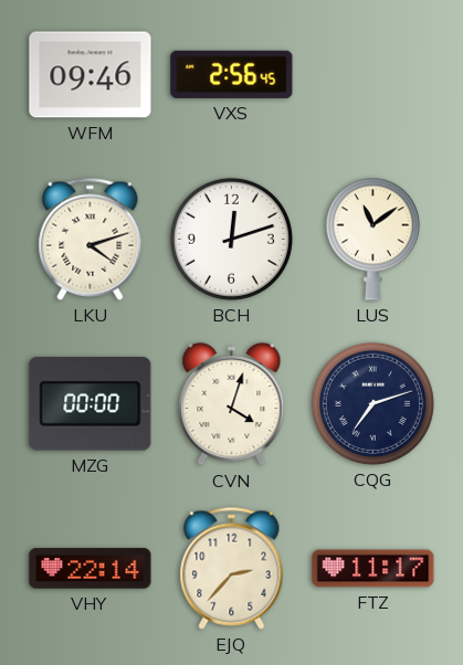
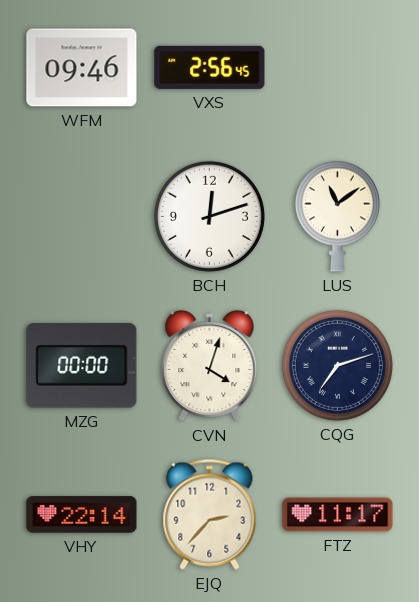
LKU: 4:12 -> none
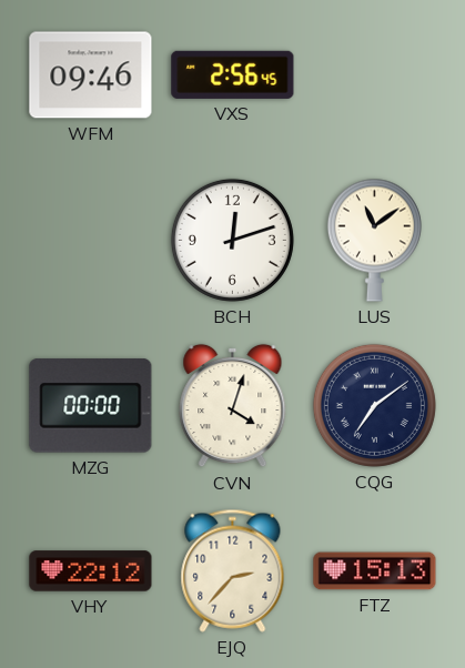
CQG: 7:12 -> 7:09
VHY: 22:14 -> 22:12
FTZ: 11:17 -> 15:13
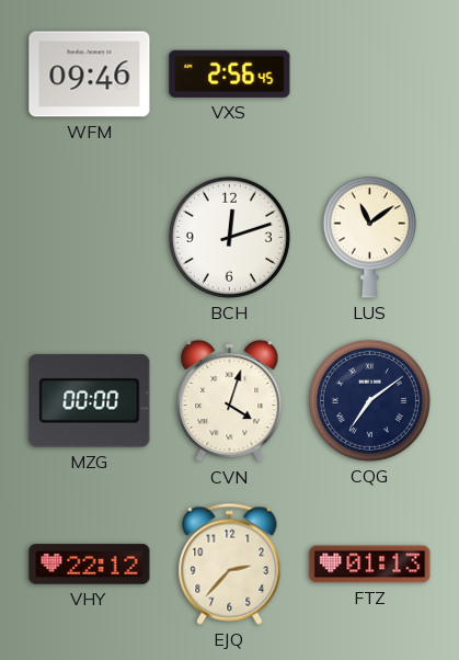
FTZ: 15:13 -> 01:13
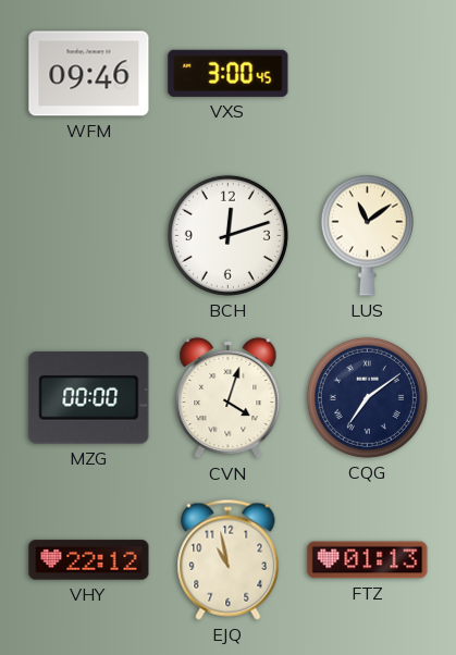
VXS: 2:56 -> 3:00
EJQ: 2:37 -> 10:58
